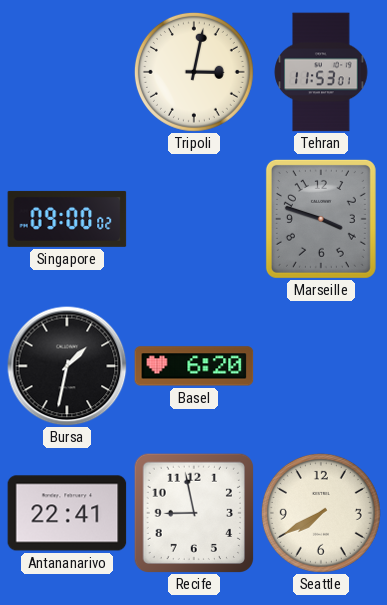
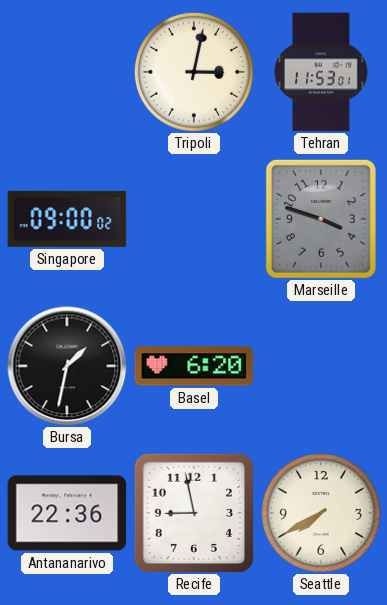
Antananarivo: 22:41 -> 22:36
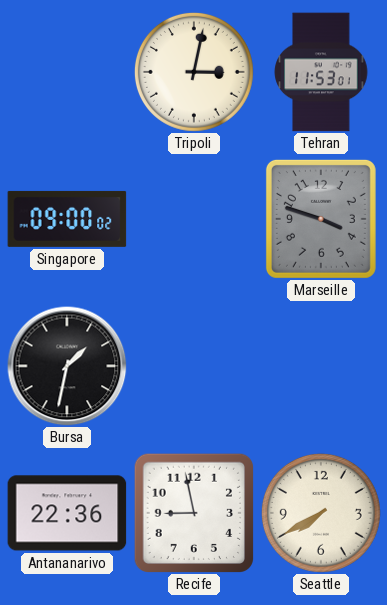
Basel: 6:20 -> none
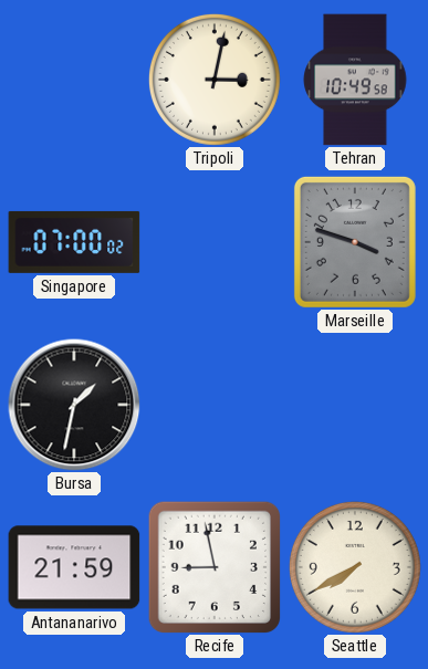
Tehran: 11:53 -> 10:49
Singapore: 09:00 -> 07:00
Antananarivo: 22:36 -> 21:59
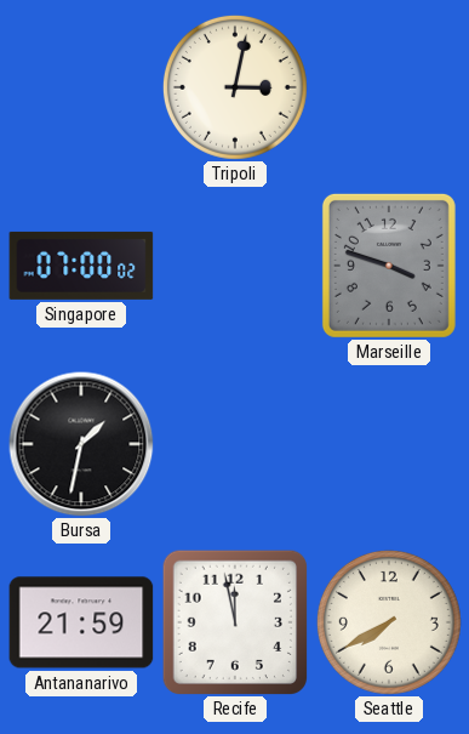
Tehran: 10:49 -> none
Recife: 8:58 -> 11:58
